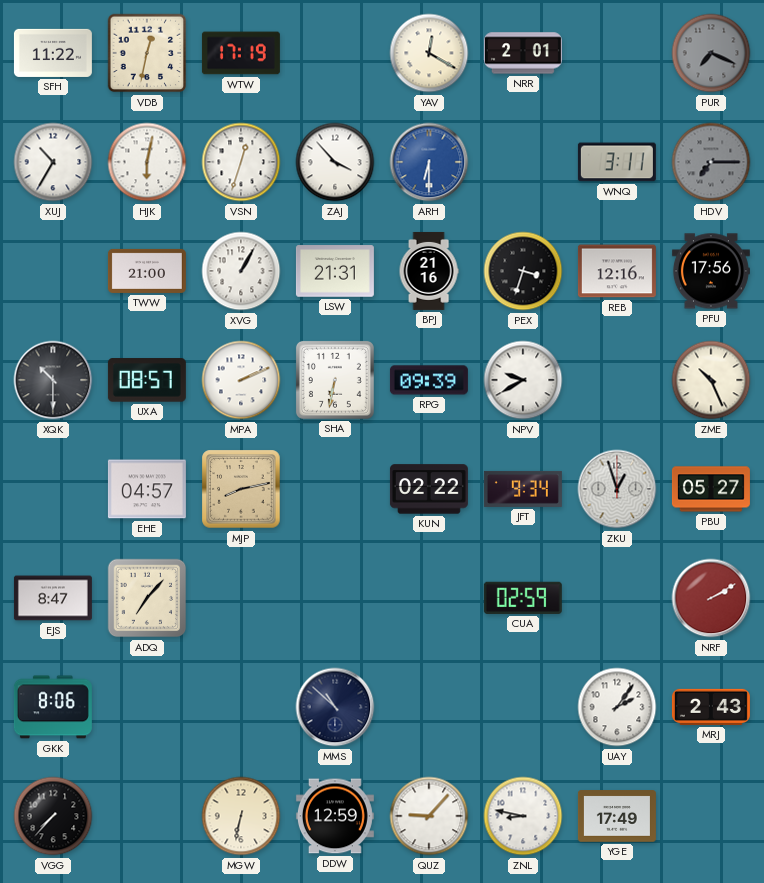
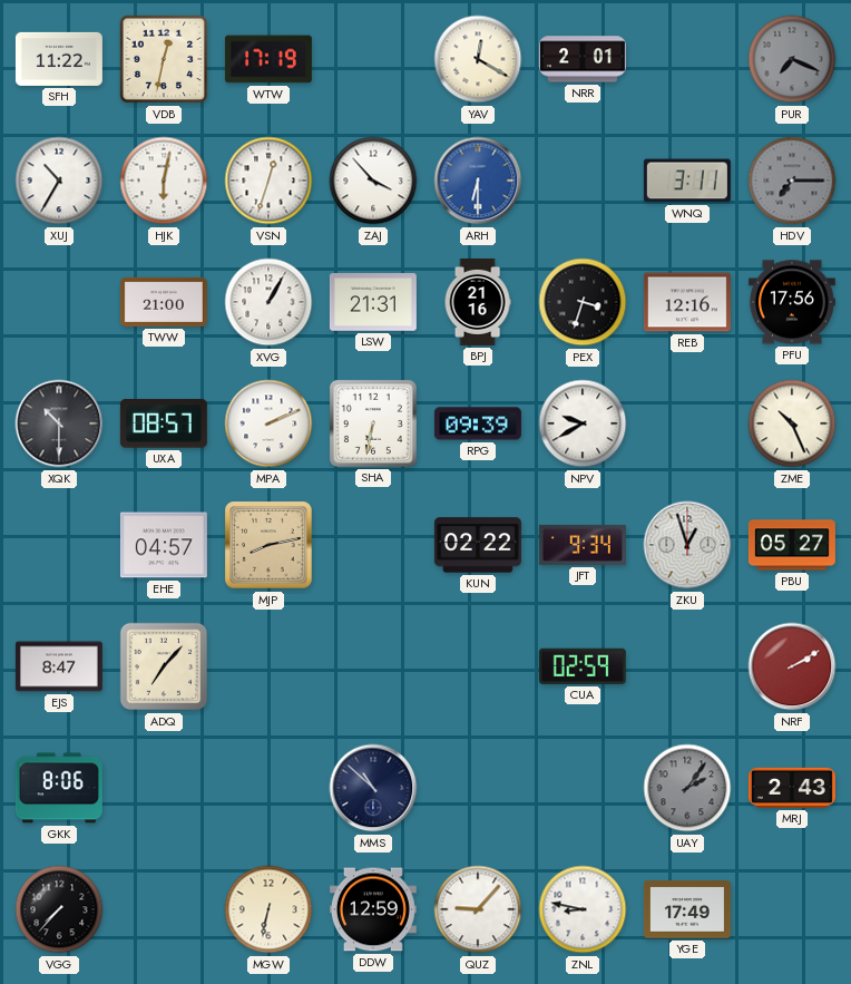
UAY dial: white -> grey
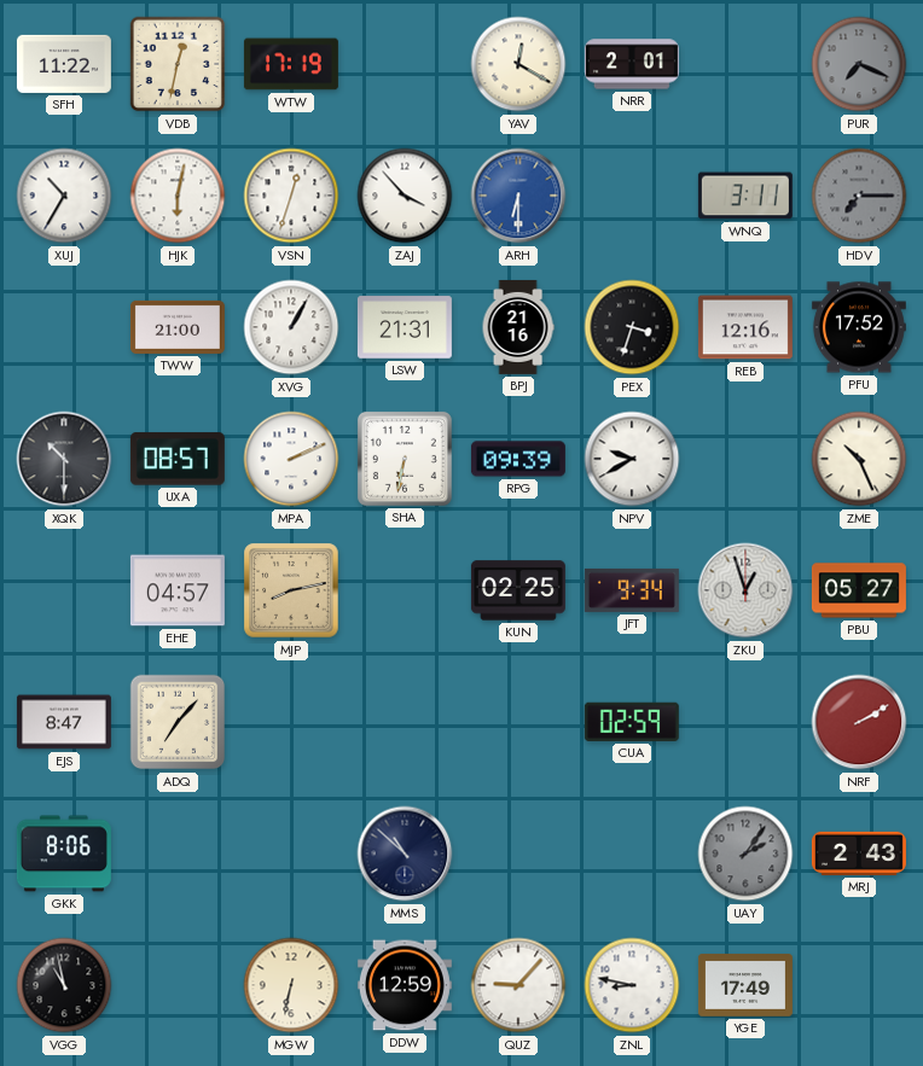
PFU: 17:56 -> 17:52
KUN: 02:22 -> 02:25
VGG: 7:37 -> 10:58
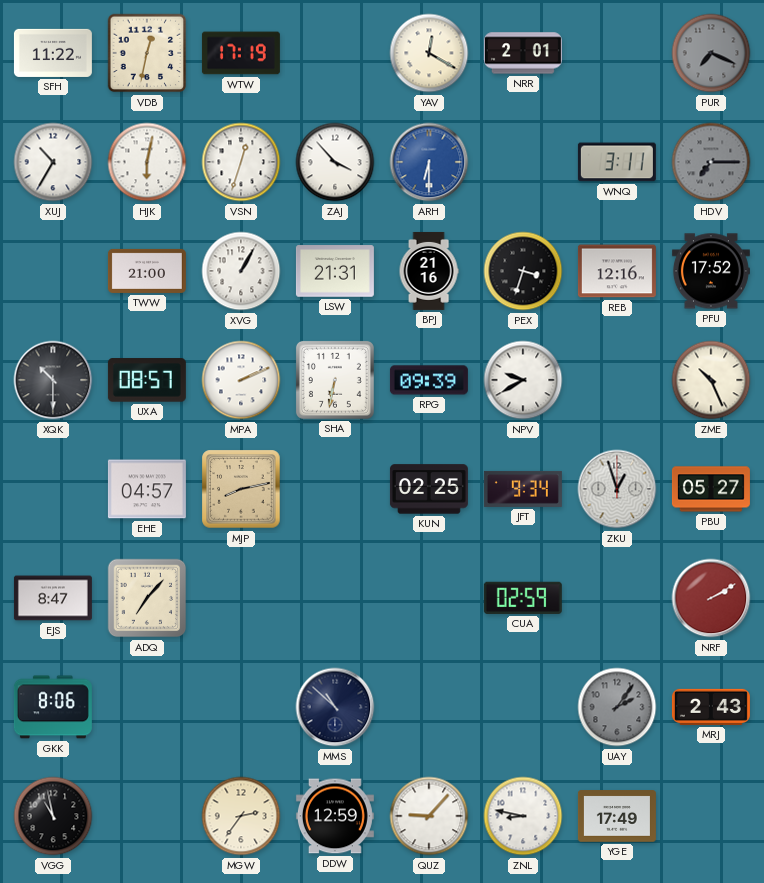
MGW: 6:32 -> 2:36
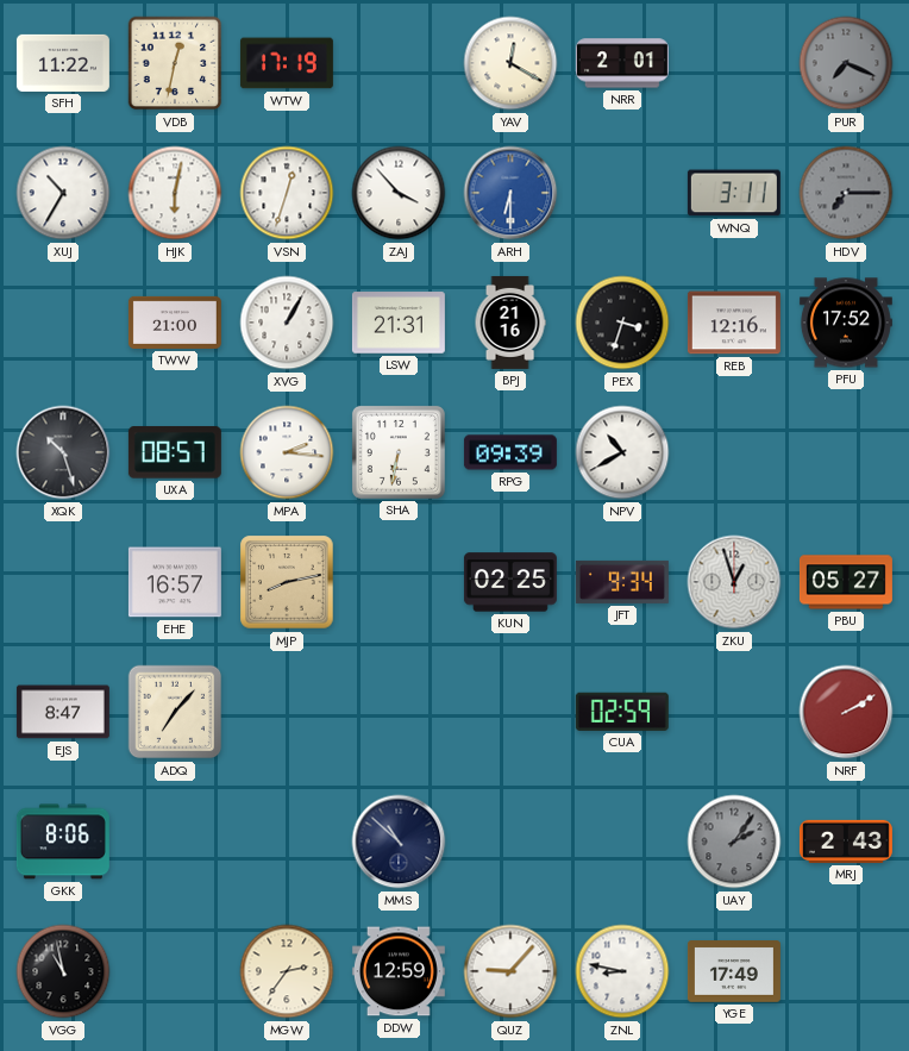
XQK: 10:30 -> 10:27
MPA: 2:11 -> 2:16
NPV: 9:40 -> 10:40
ZME: 10:26 -> none
EHE: 04:57 -> 16:57
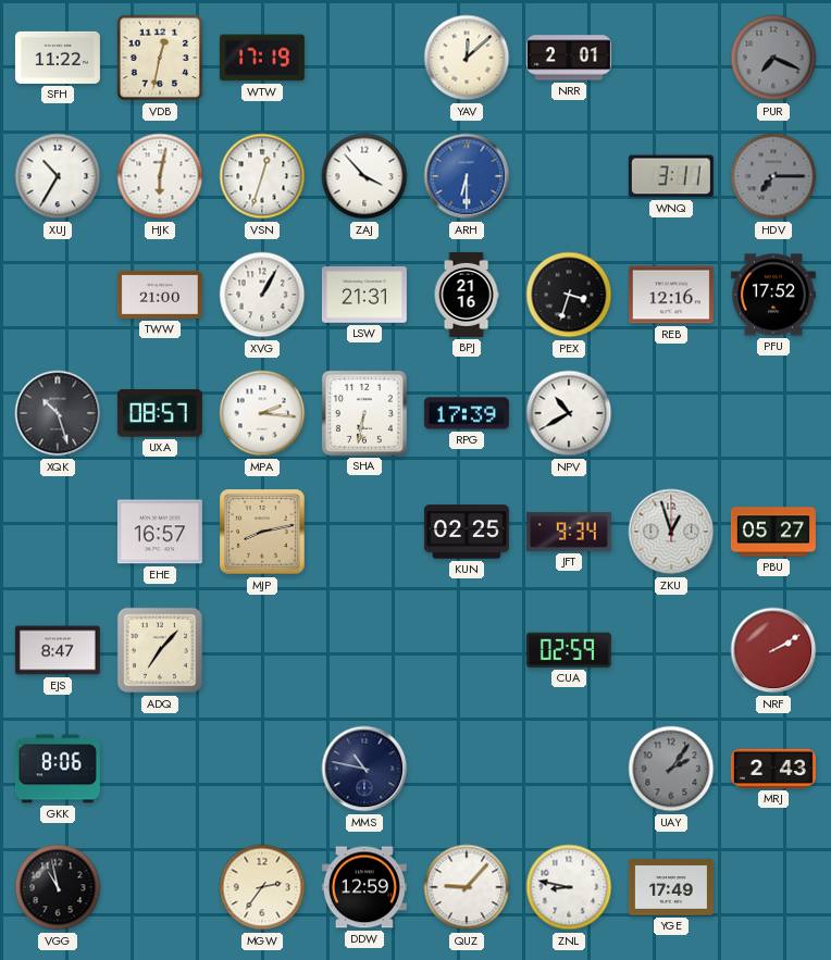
YAV: 12:20 -> 12:08
RPG: 09:39 -> 17:39
MMS: 10:52 -> 10:47
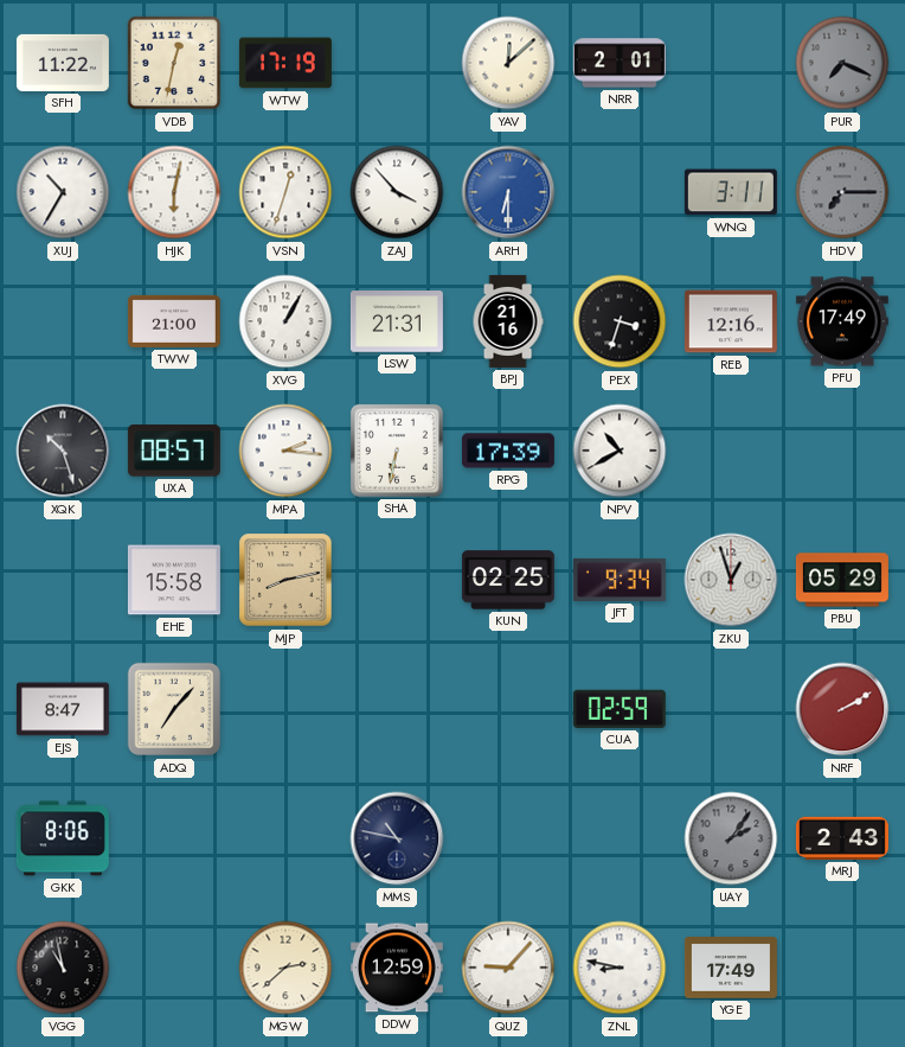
PFU: 17:52 -> 17:49
EHE: 16:57 -> 15:58
PBU: 05:27 -> 05:29
MGW: 2:36 -> 2:38
